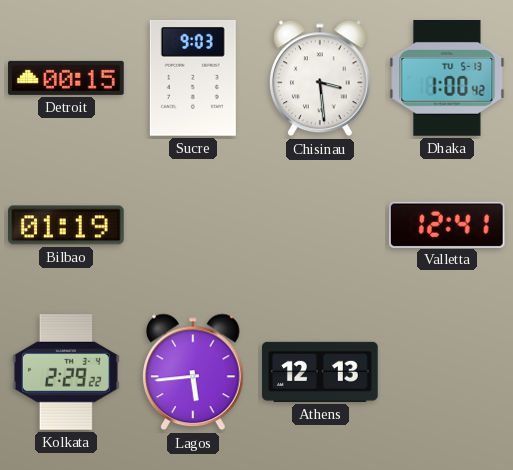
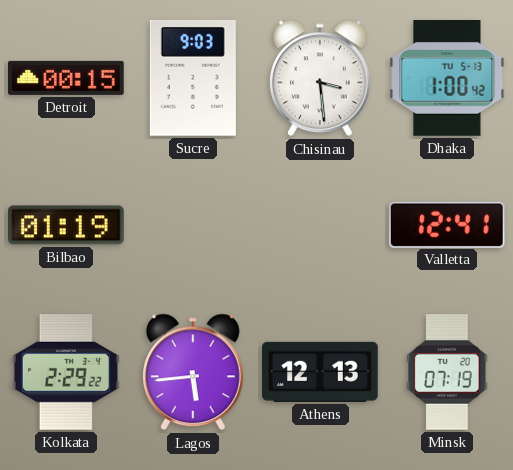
Minsk: none -> 07:19
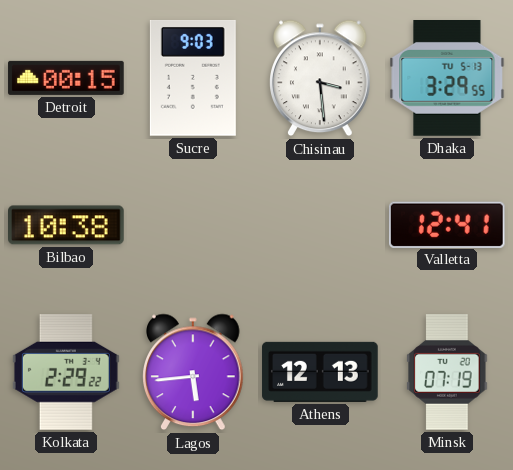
Dhaka: 1:00 -> 3:29
Bilbao: 01:19 -> 10:38
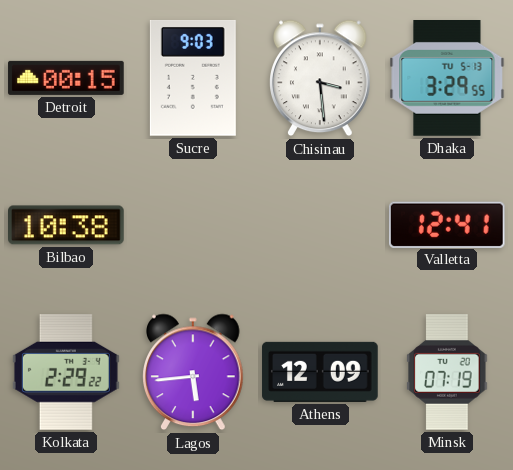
Athens: 12:13 -> 12:09
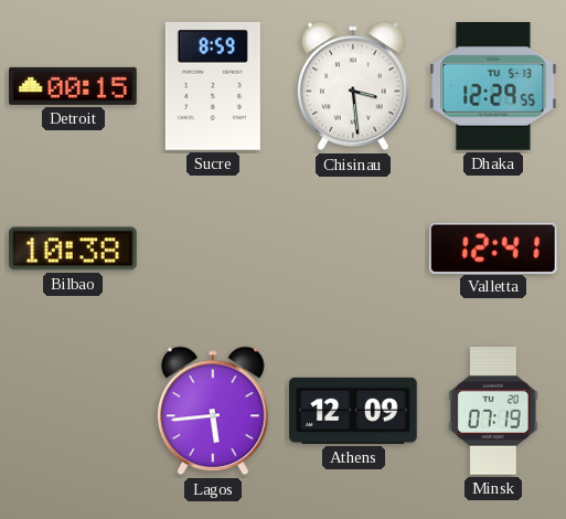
Sucre: 9:03 -> 8:59
Dhaka: 3:29 -> 12:29
Kolkata: 2:29 -> none
